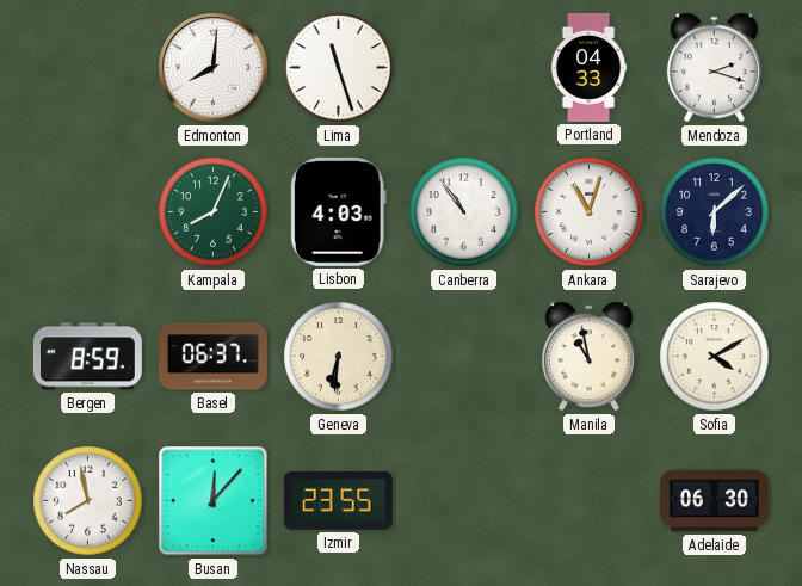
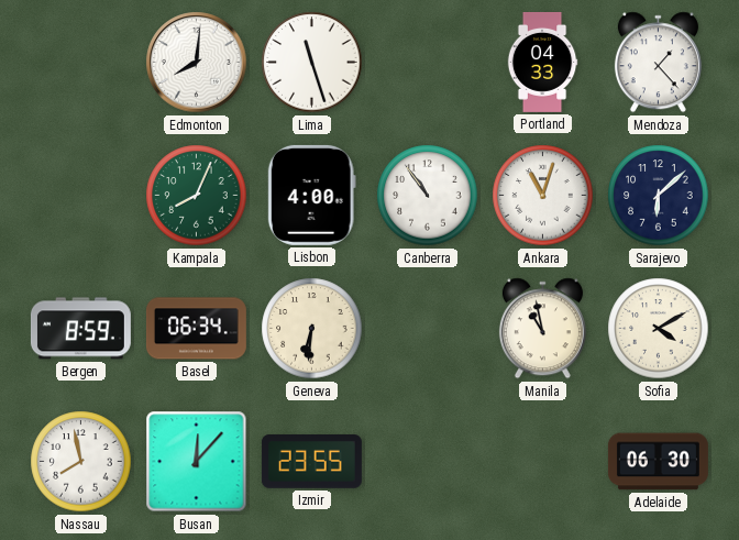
Mendoza: 2:18 -> 1:23
Lisbon: 4:03 -> 4:00
Basel: 06:37 -> 06:34
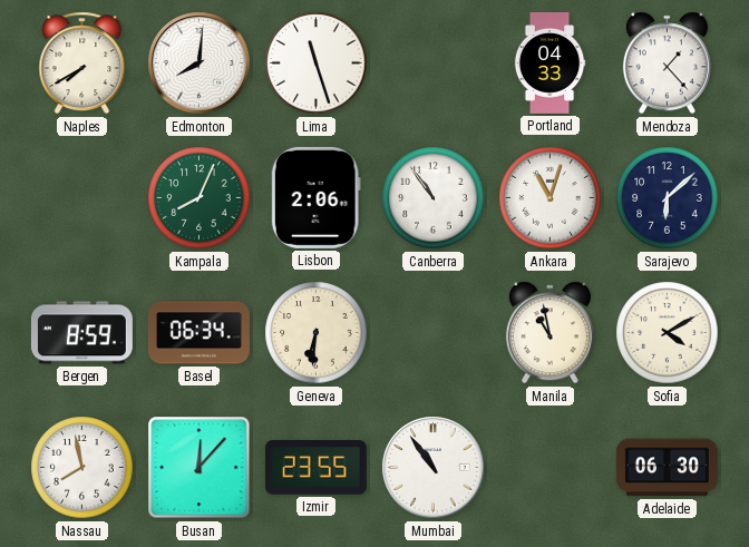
Naples: none -> 7:40
Lisbon: 4:00 -> 2:06
Mumbai: none -> 10:54
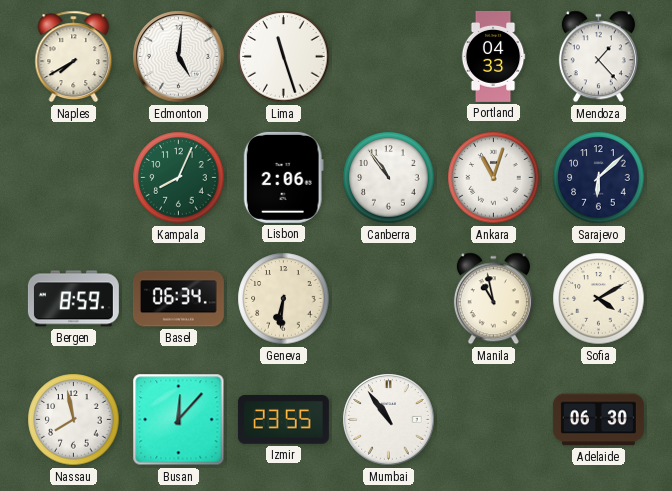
Edmonton: 8:01 -> 5:01
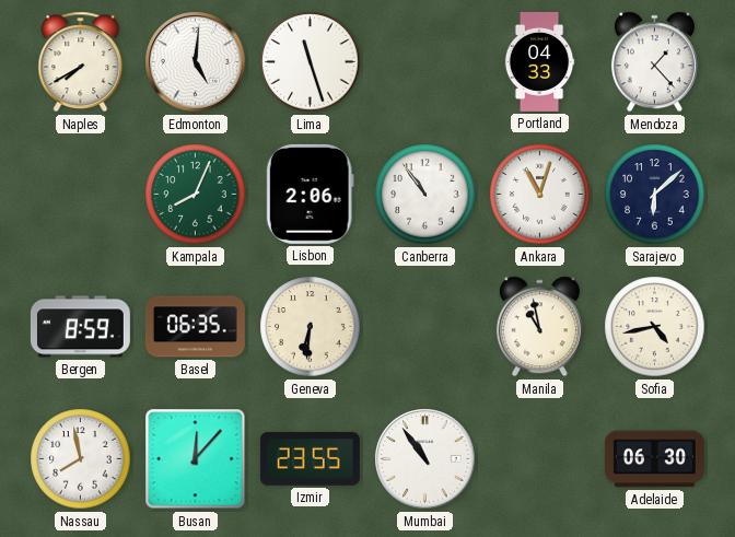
Basel: 06:34 -> 06:35
Sofia: 4:10 -> 4:43
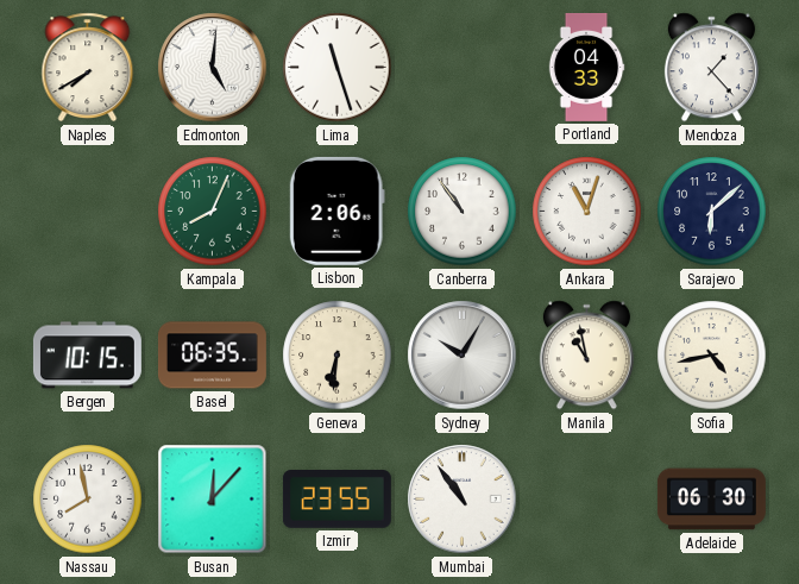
Bergen: 8:59 -> 10:15
Sydney: none -> 10:05
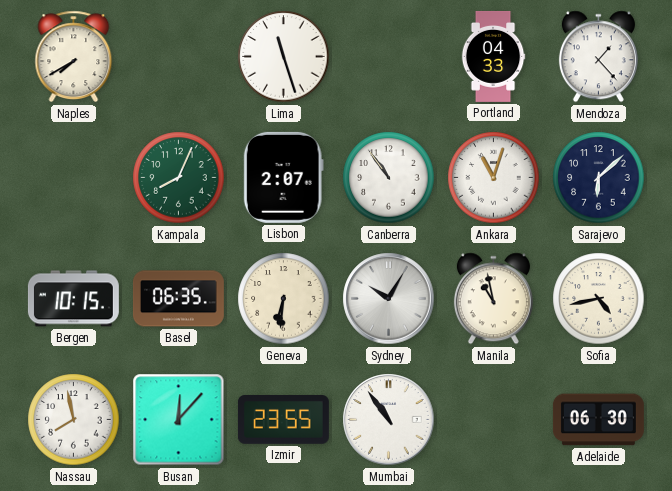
Edmonton: 5:01 -> none
Lisbon: 2:06 -> 2:07
